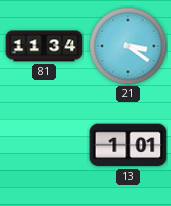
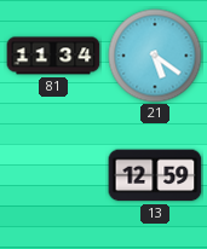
21: 3:21 -> 5:21
13: 1:01 -> 12:59
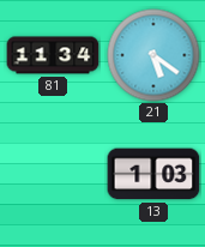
13: 12:59 -> 1:03
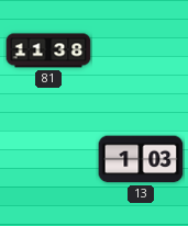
81: 11:34 -> 11:38
21: 5:21 -> none
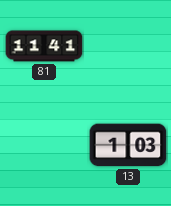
81: 11:38 -> 11:41
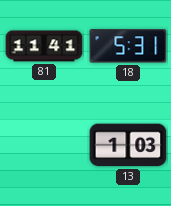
18: none -> 5:31
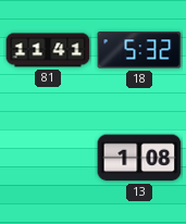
18: 5:31 -> 5:32
13: 1:03 -> 1:08
